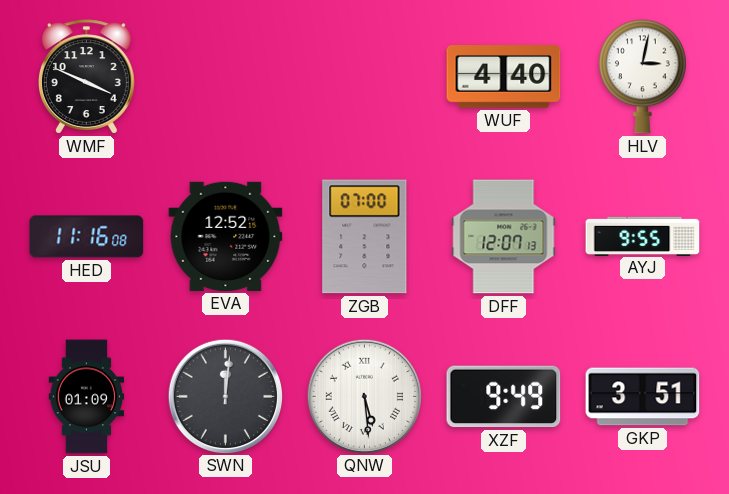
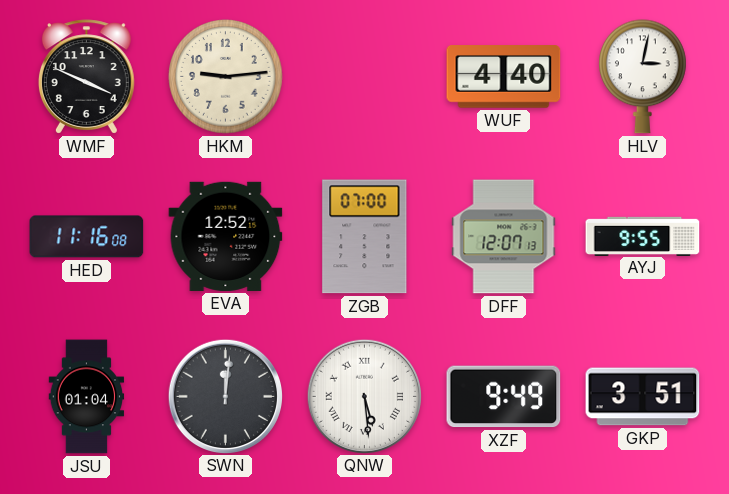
HKM: none -> 9:14
JSU: 01:09 -> 01:04
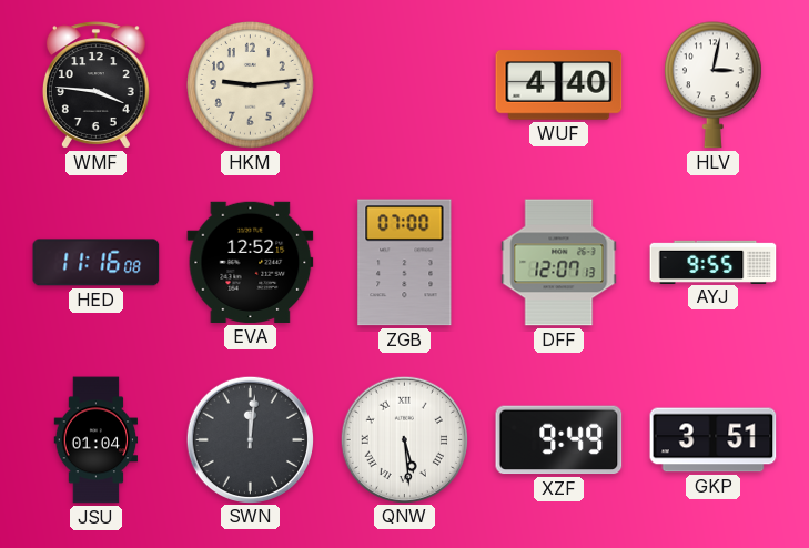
WMF: 3:49 -> 3:46
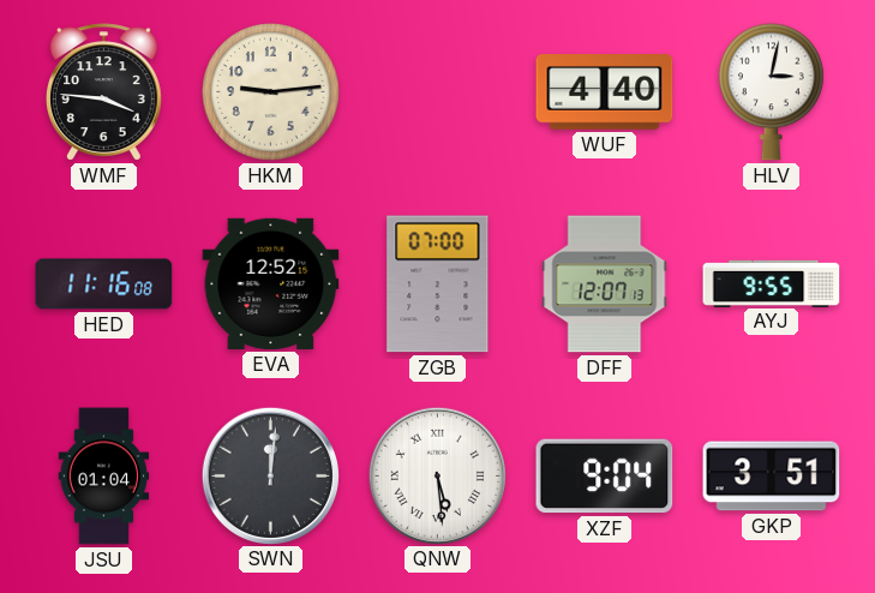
XZF: 9:49 -> 9:04
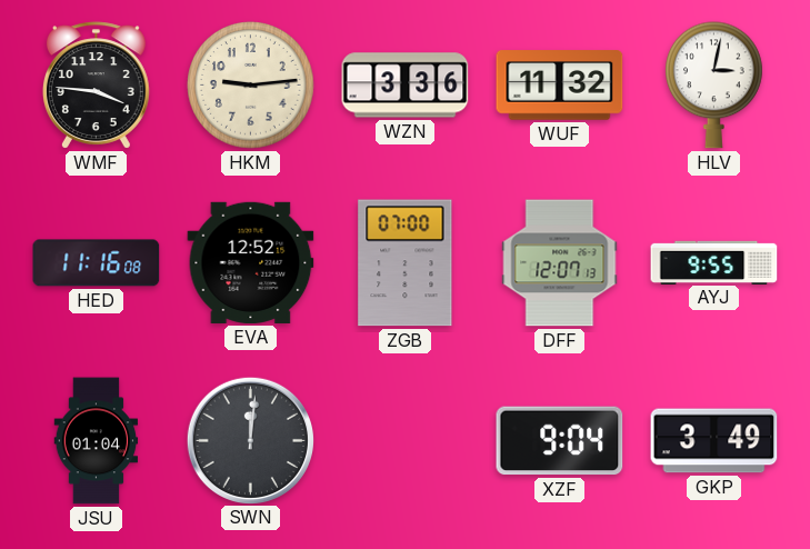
WZN: none -> 3:36
WUF: 4:40 -> 11:32
QNW: 5:29 -> none
GKP: 3:51 -> 3:49
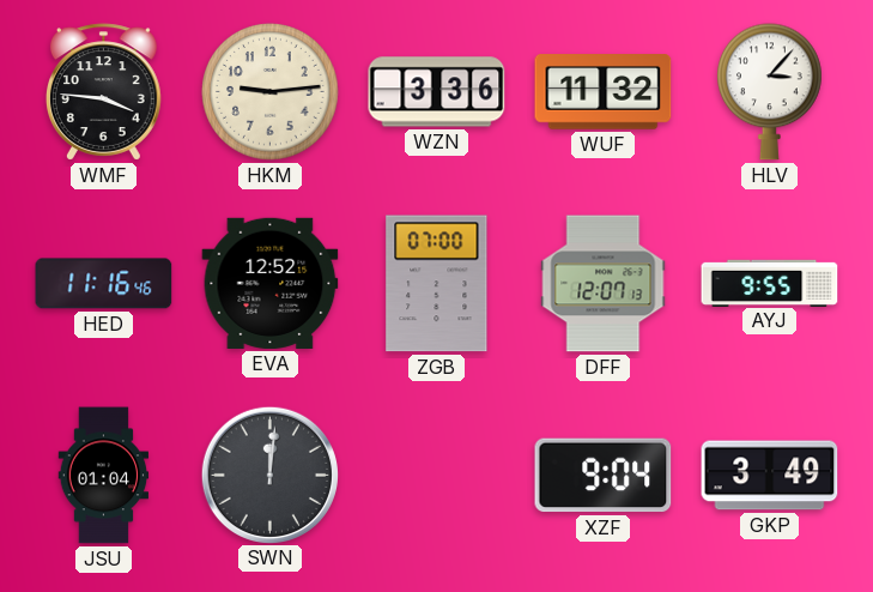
HLV: 3:02 -> 3:07
HED: 11:16:08 -> 11:16:46
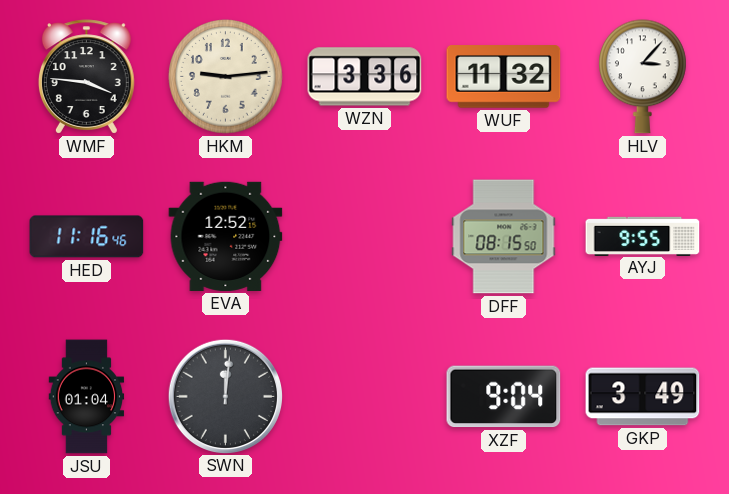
ZGB: 07:00 -> none
DFF: 12:07 -> 08:15
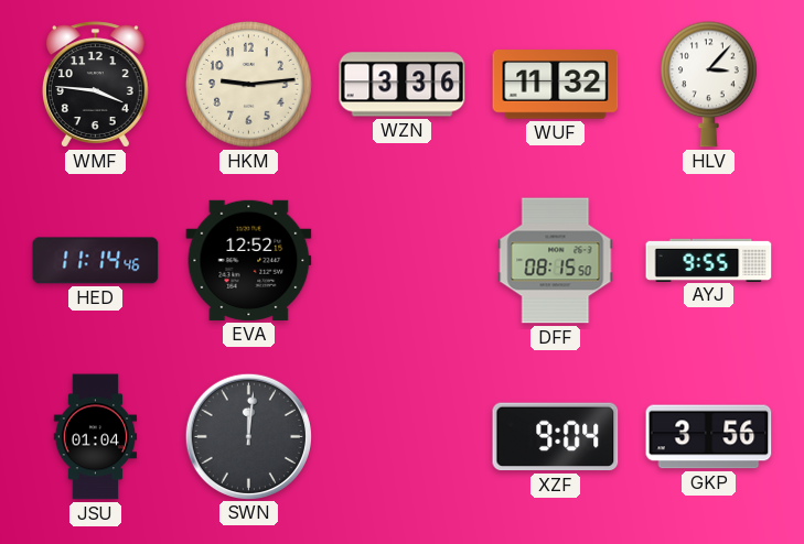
HED: 11:16 -> 11:14
GKP: 3:49 -> 3:56
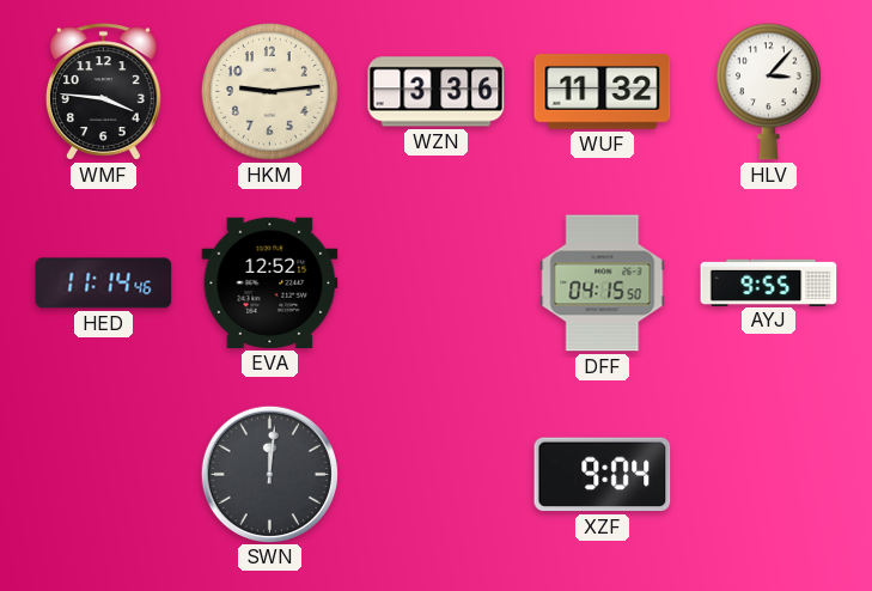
DFF: 08:15 -> 04:15
JSU: 01:04 -> none
GKP: 3:56 -> none
